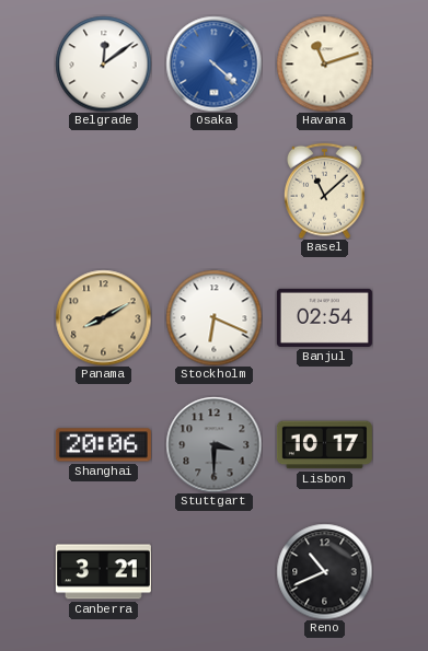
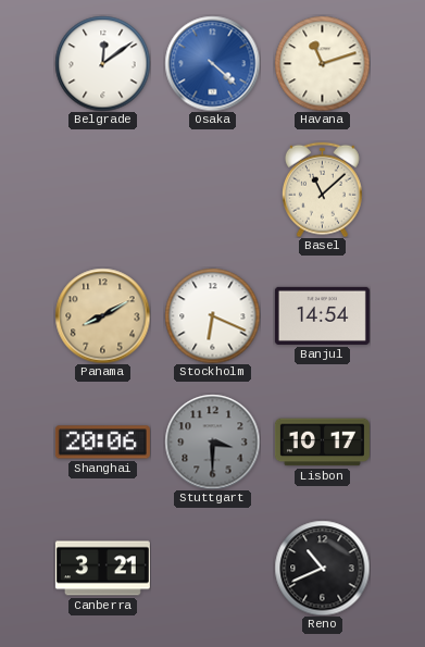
Banjul: 02:54 -> 14:54
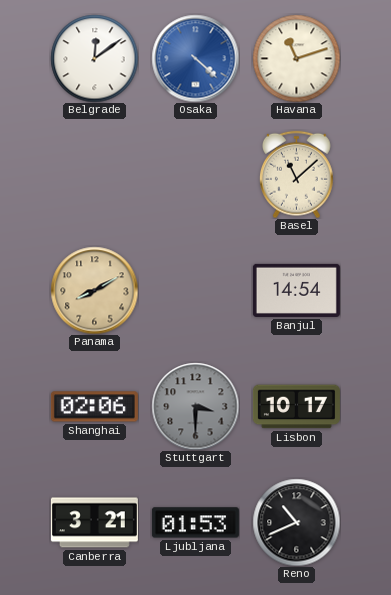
Stockholm: 6:19 -> none
Shanghai: 20:06 -> 02:06
Ljubljana: none -> 01:53
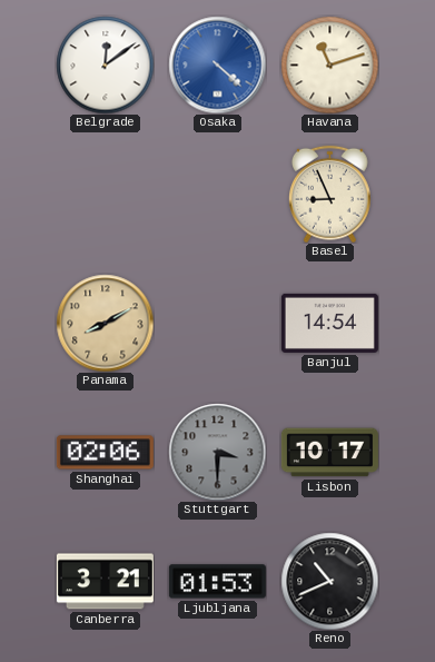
Basel: 11:08 -> 8:56
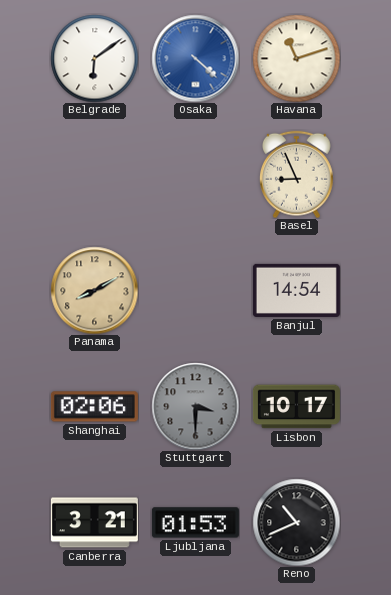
Belgrade: 12:09 -> 6:09
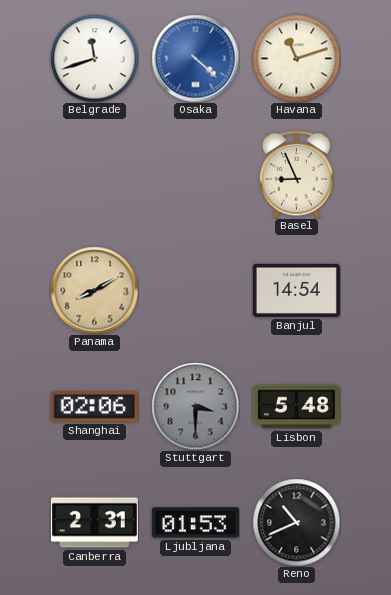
Belgrade: 6:09 -> 11:42
Lisbon: 10:17 -> 5:48
Canberra: 3:21 -> 2:31
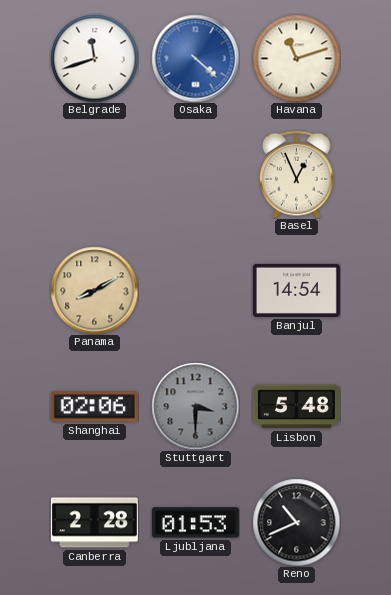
Basel: 8:56 -> 12:56
Canberra: 2:31 -> 2:28
